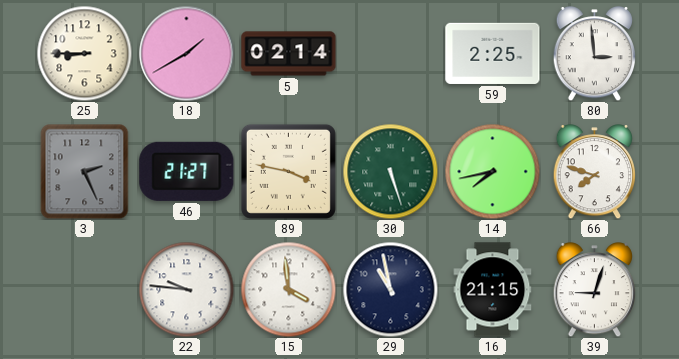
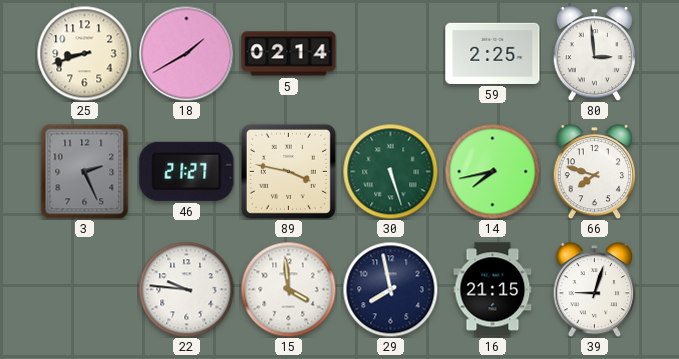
25: 8:45 -> 8:42
29: 10:58 -> 7:58
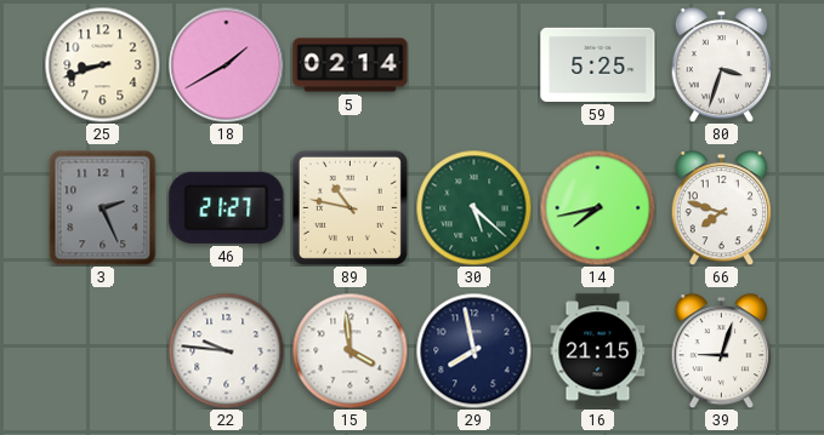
59: 2:25 -> 5:25
80: 2:59 -> 3:33
89: 3:47 -> 10:47
30: 5:27 -> 5:22
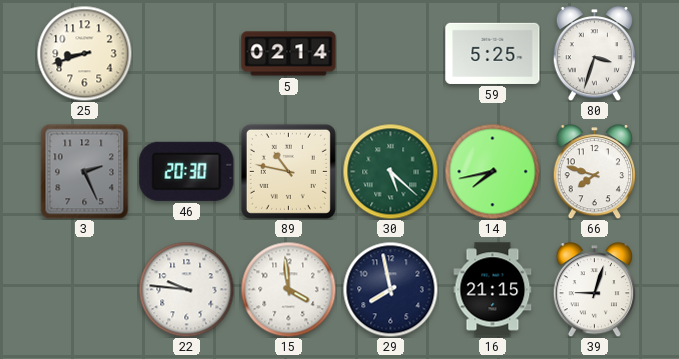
18: 1:40 -> none
46: 21:27 -> 20:30
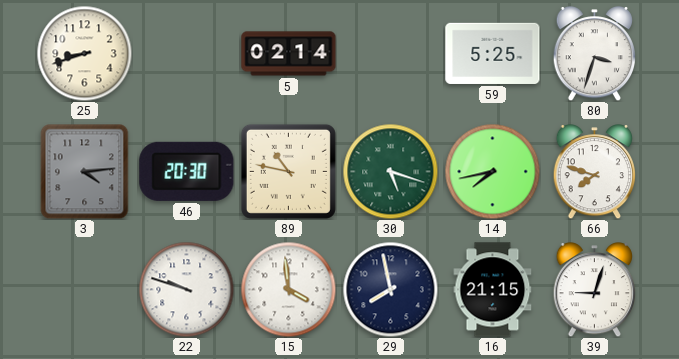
3: 2:26 -> 4:14
30: 5:22 -> 5:18
22: 9:46 -> 9:48
